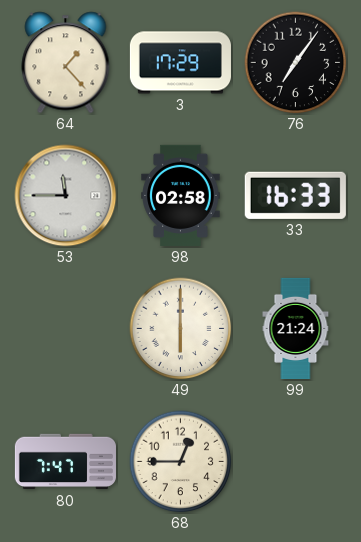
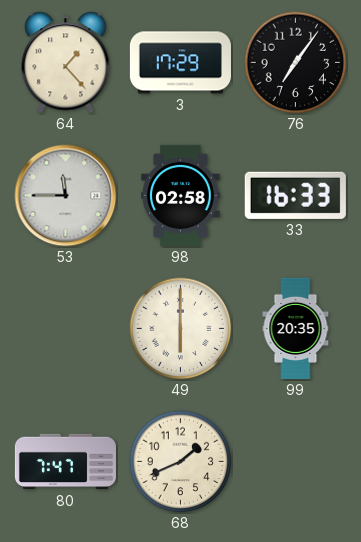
99: 21:24 -> 20:35
68: 12:45 -> 1:41
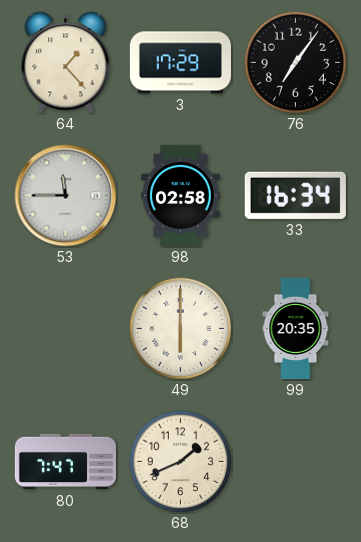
33: 16:33 -> 16:34
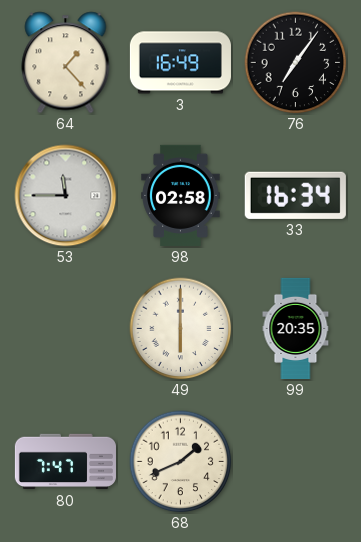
3: 17:29 -> 16:49
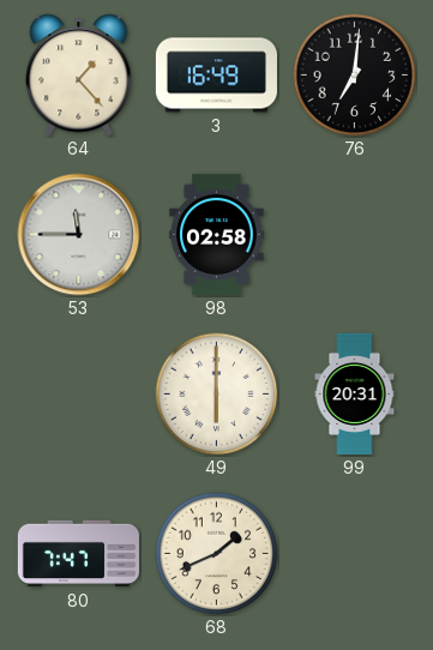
76: 7:06 -> 7:01
33: 16:34 -> none
99: 20:35 -> 20:31
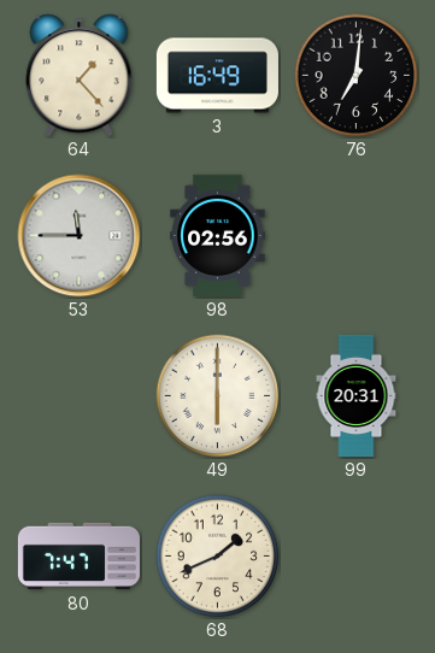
98: 02:58 -> 02:56
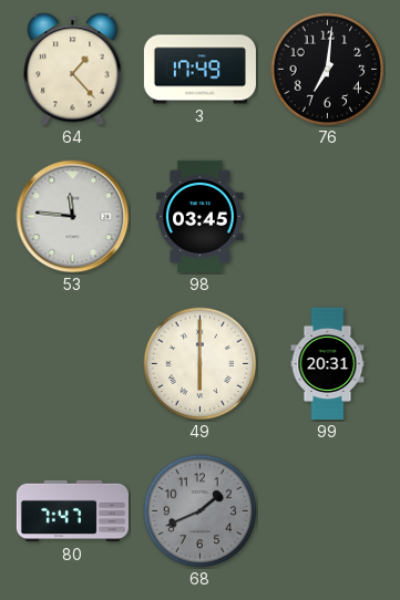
3: 16:49 -> 17:49
53: 11:45 -> 11:46
98: 02:56 -> 03:45
68 dial: cream -> grey
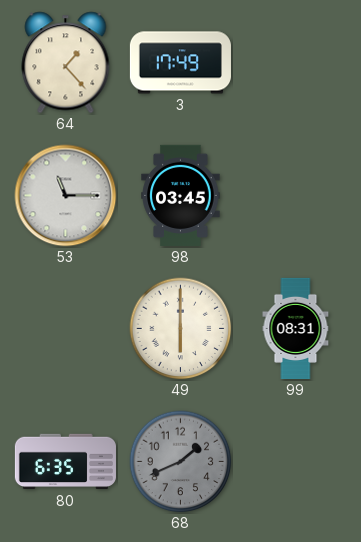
76: 7:01 -> none
53: 11:46 -> 11:15
99: 20:31 -> 08:31
80: 7:47 -> 6:35
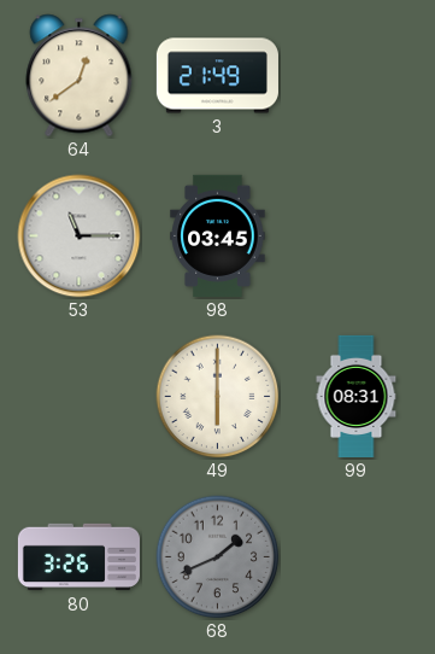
64: 1:23 -> 12:39
3: 17:49 -> 21:49
80: 6:35 -> 3:26
